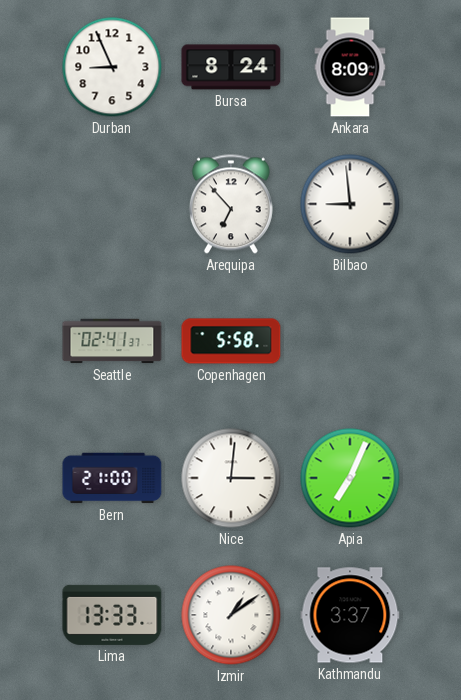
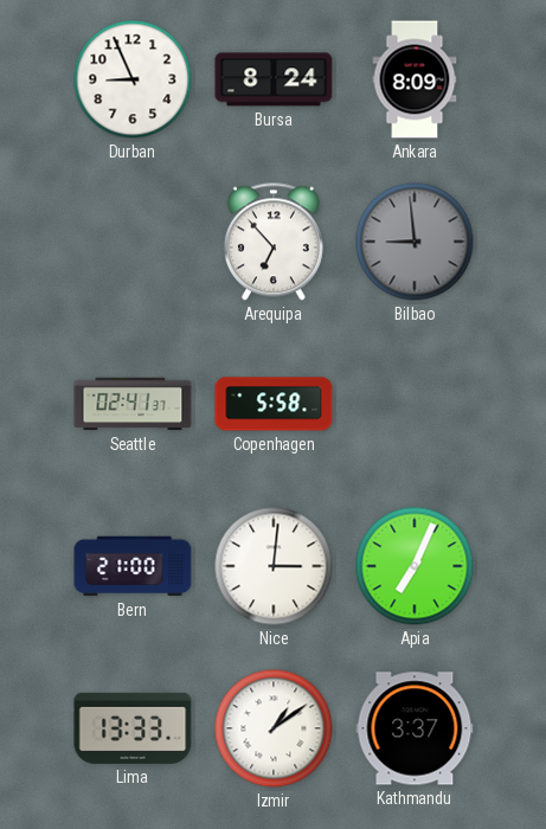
Bilbao dial: white -> grey
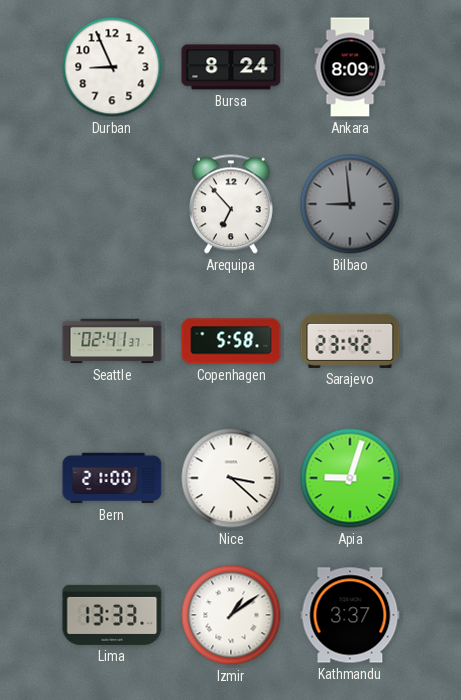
Sarajevo: none -> 23:42
Nice: 3:01 -> 3:22
Apia: 7:04 -> 9:03
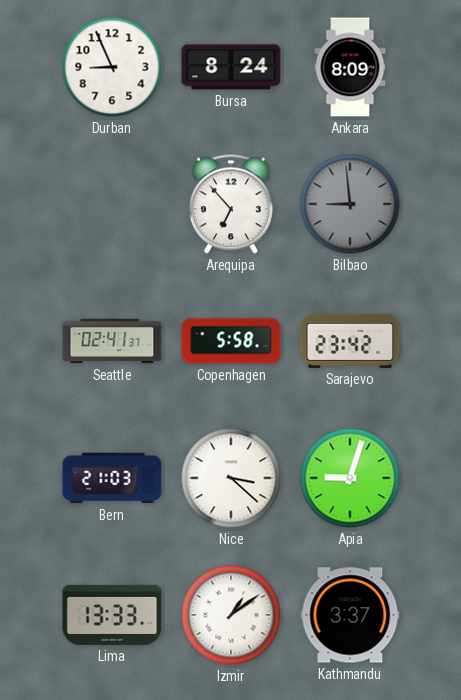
Bern: 21:00 -> 21:03
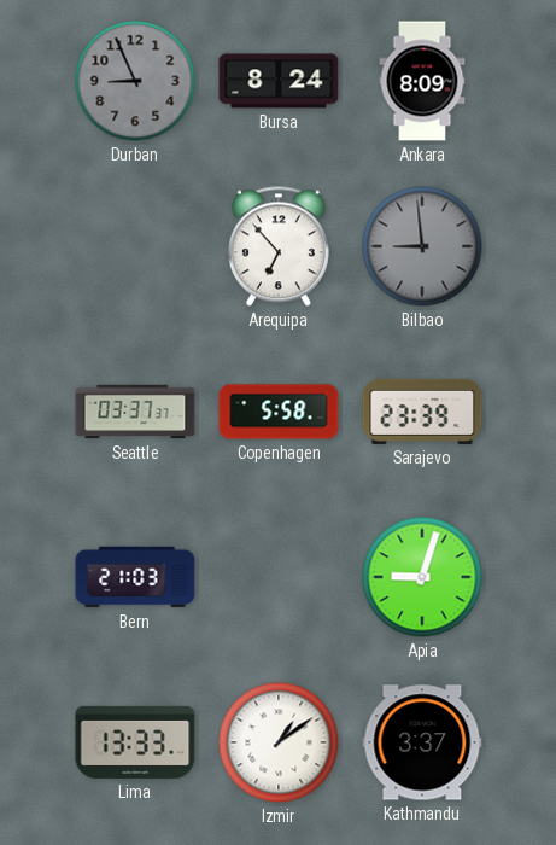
Durban dial: white -> grey
Seattle: 02:41 -> 03:37
Sarajevo: 23:42 -> 23:39
Nice: 3:22 -> none
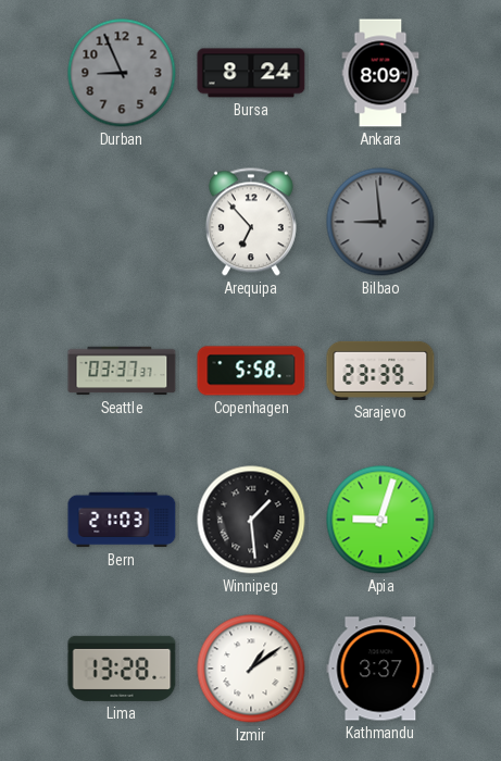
Winnipeg: none -> 1:29
Lima: 13:33 -> 13:28
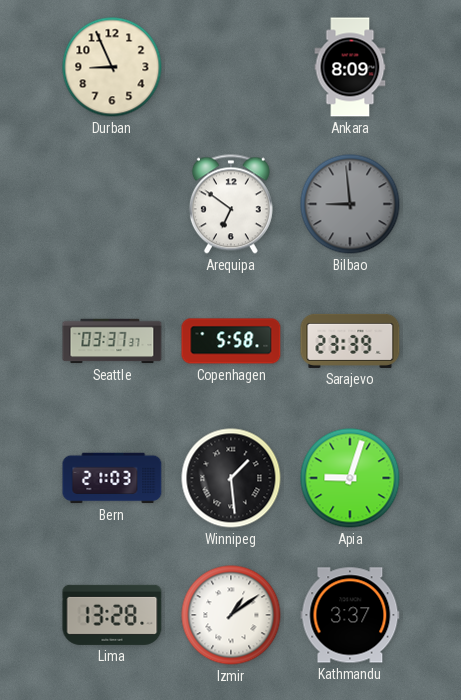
Durban dial: grey -> cream
Bursa: 8:24 -> none
Arequipa: 6:53 -> 6:51
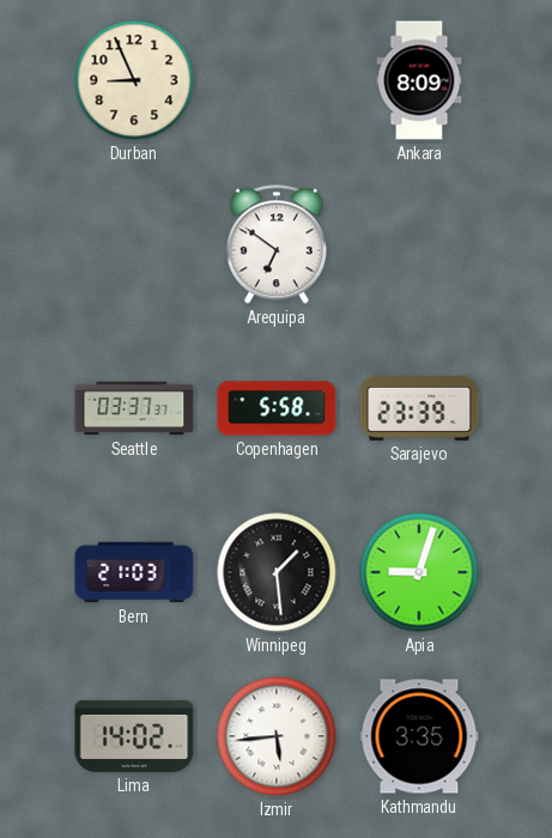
Bilbao: 8:59 -> none
Lima: 13:28 -> 14:02
Izmir: 1:09 -> 5:44
Kathmandu: 3:37 -> 3:35
